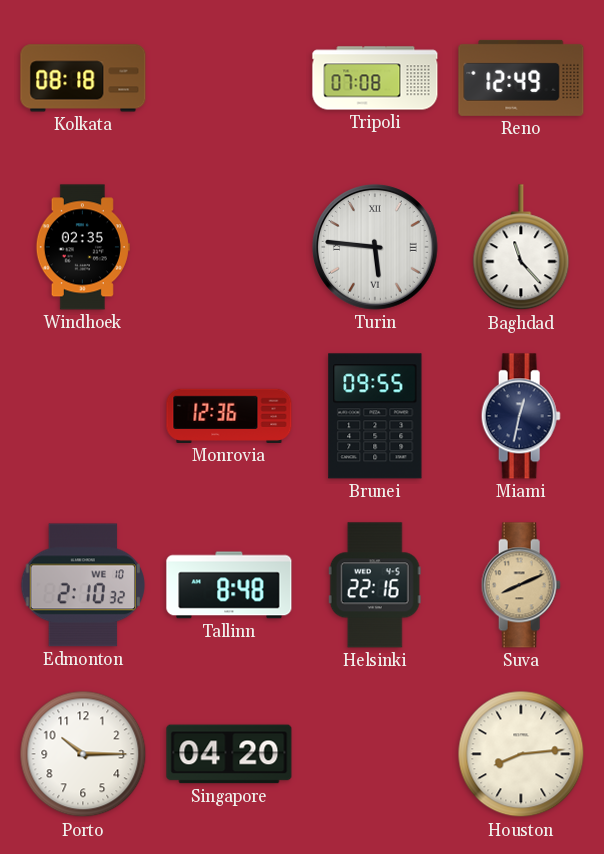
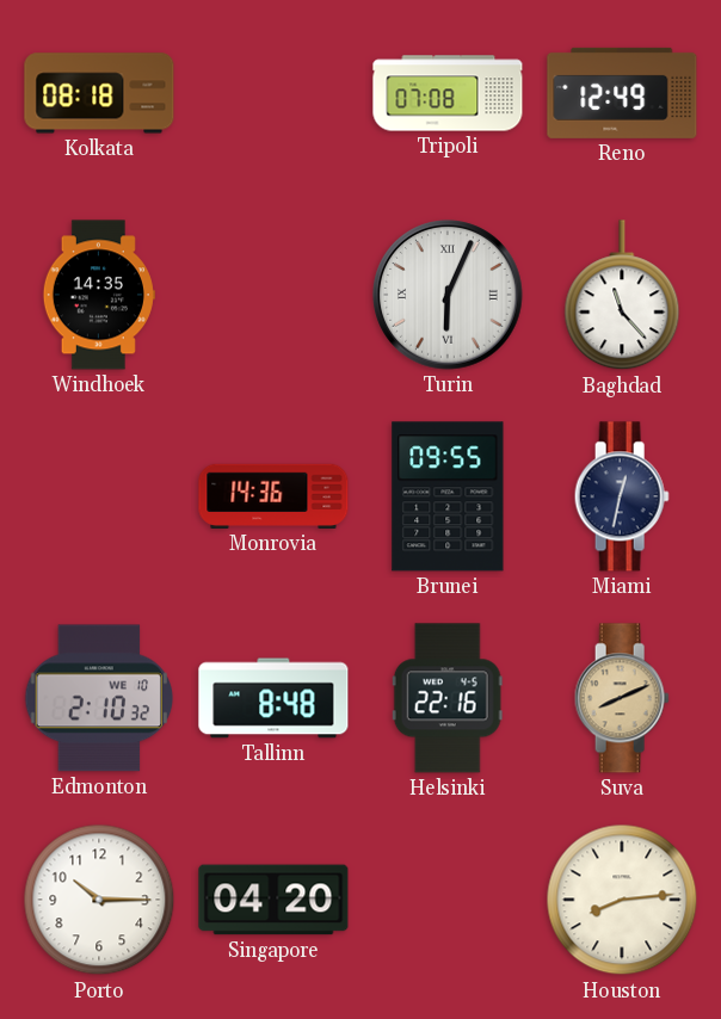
Windhoek: 02:35 -> 14:35
Turin: 5:46 -> 6:04
Monrovia: 12:36 -> 14:36
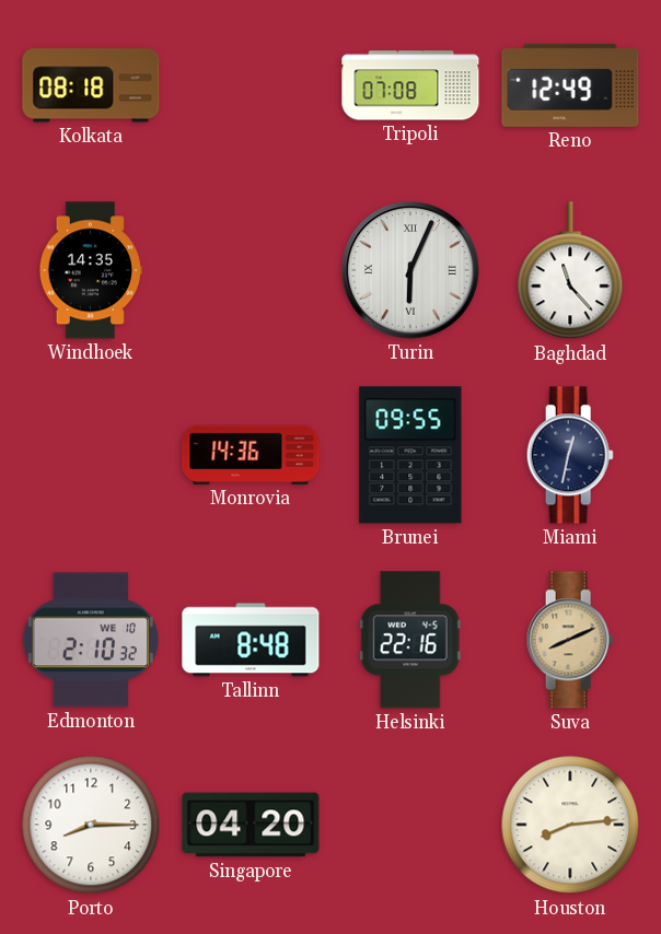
Porto: 10:15 -> 8:15
